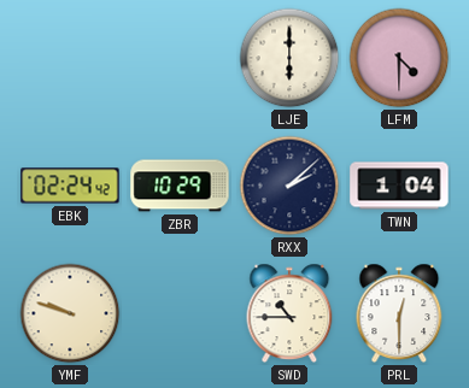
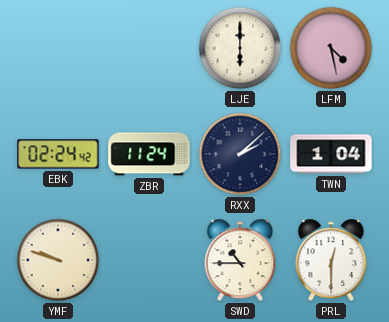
LFM: 4:30 -> 4:28
ZBR: 10:29 -> 11:24
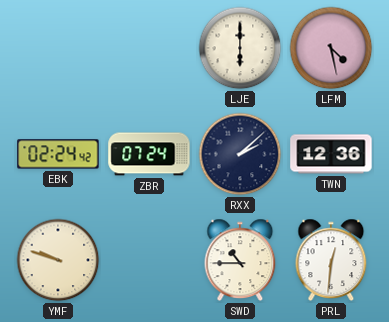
ZBR: 11:24 -> 07:24
TWN: 1:04 -> 12:36
PRL: 12:30 -> 12:31
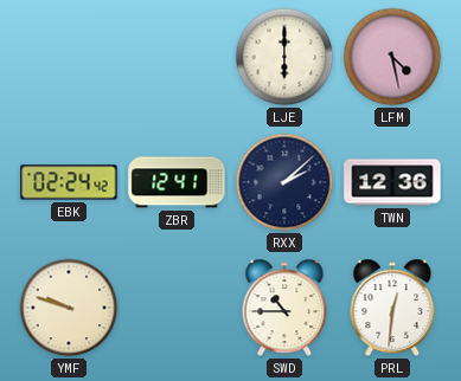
ZBR: 07:24 -> 12:41
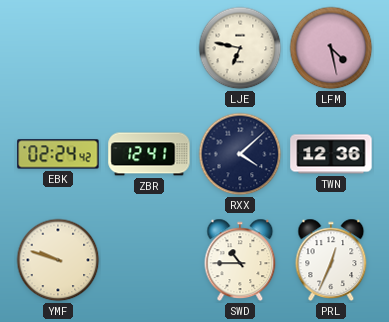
LJE: 6:00 -> 6:47
RXX: 2:08 -> 4:08
PRL: 12:31 -> 12:34
